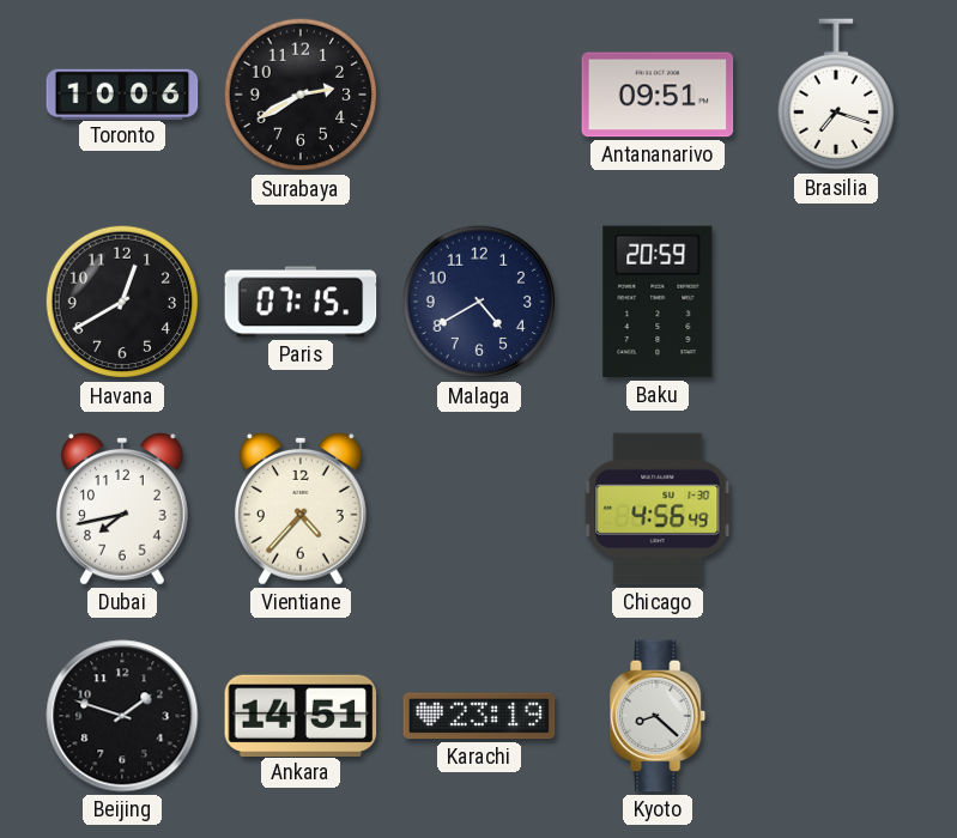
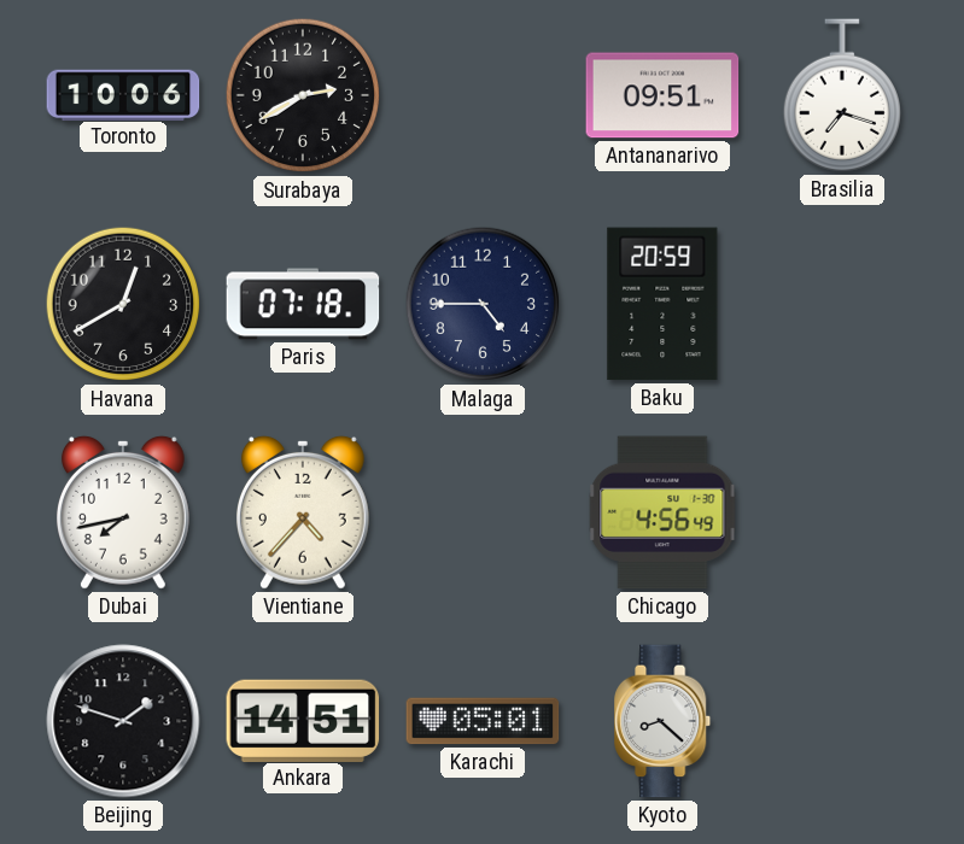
Paris: 07:15 -> 07:18
Malaga: 4:40 -> 4:45
Karachi: 23:19 -> 05:01
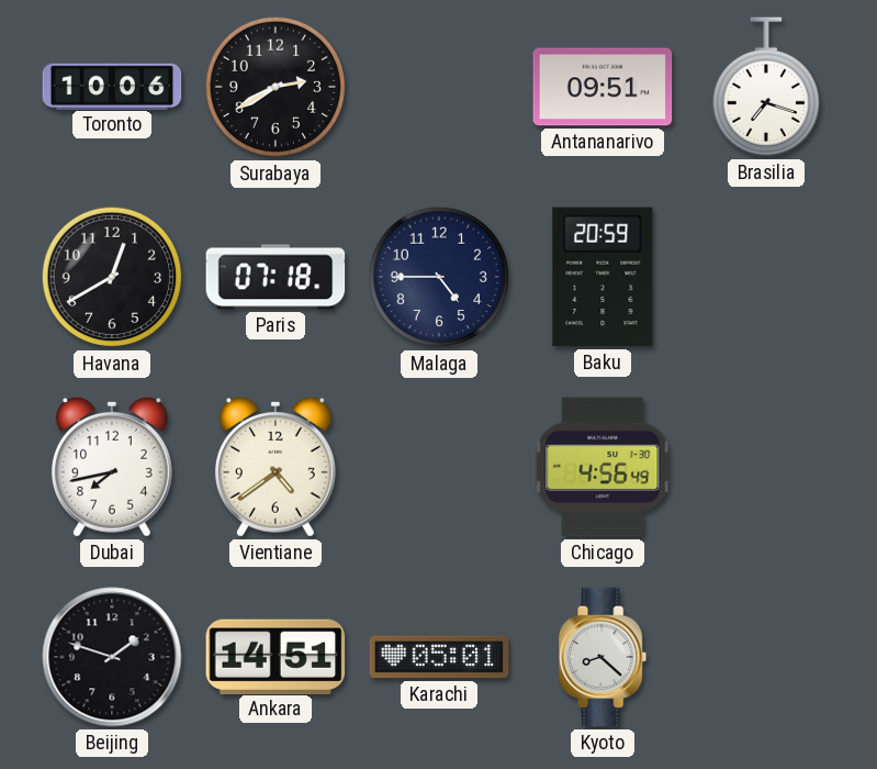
Vientiane: 4:37 -> 4:39
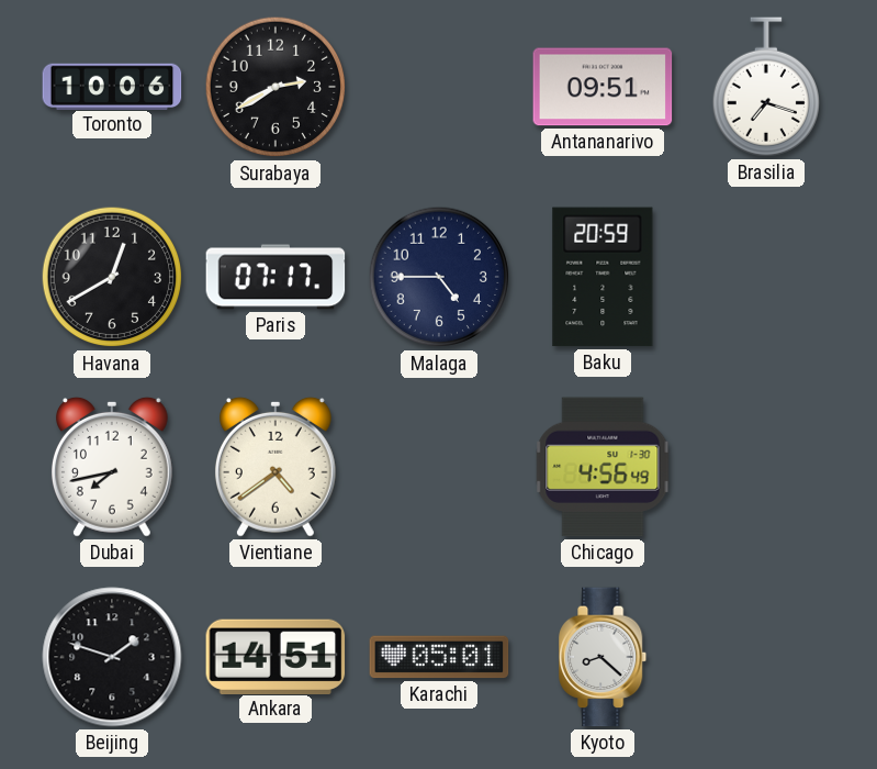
Paris: 07:18 -> 07:17
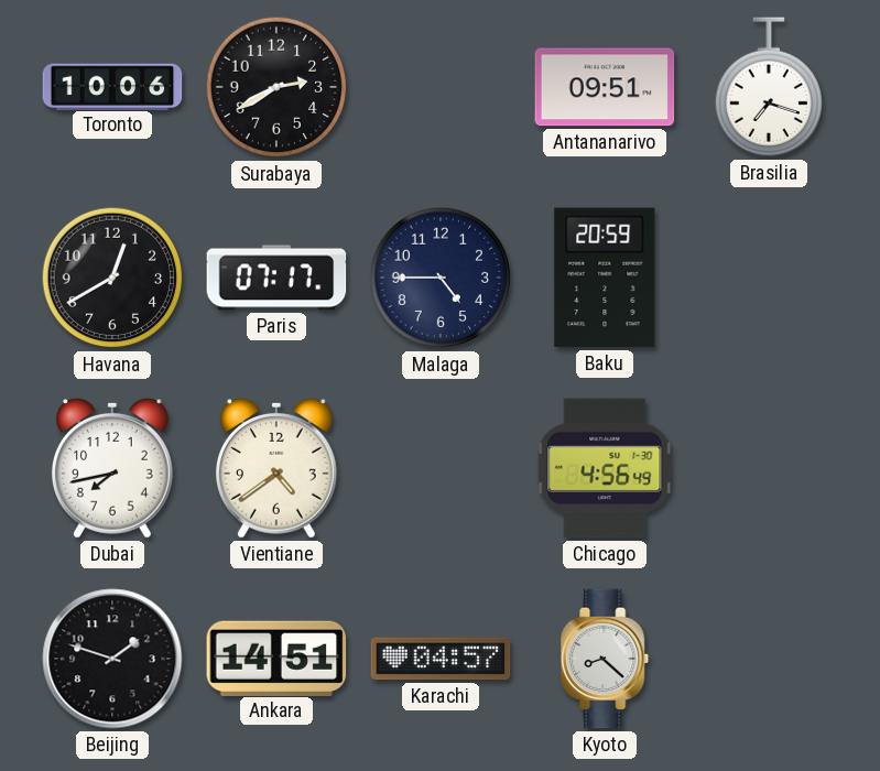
Karachi: 05:01 -> 04:57
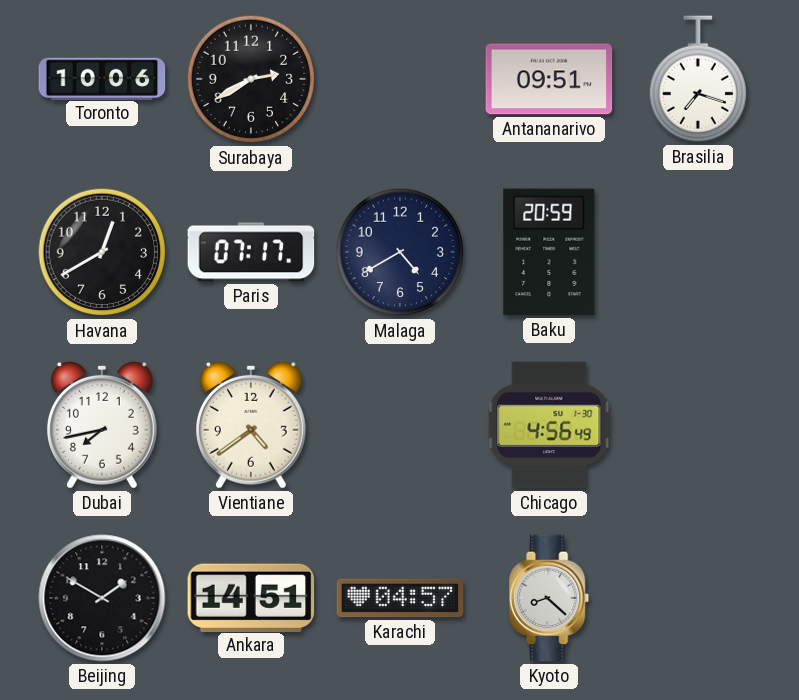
Malaga: 4:45 -> 4:40
Beijing: 1:48 -> 1:50
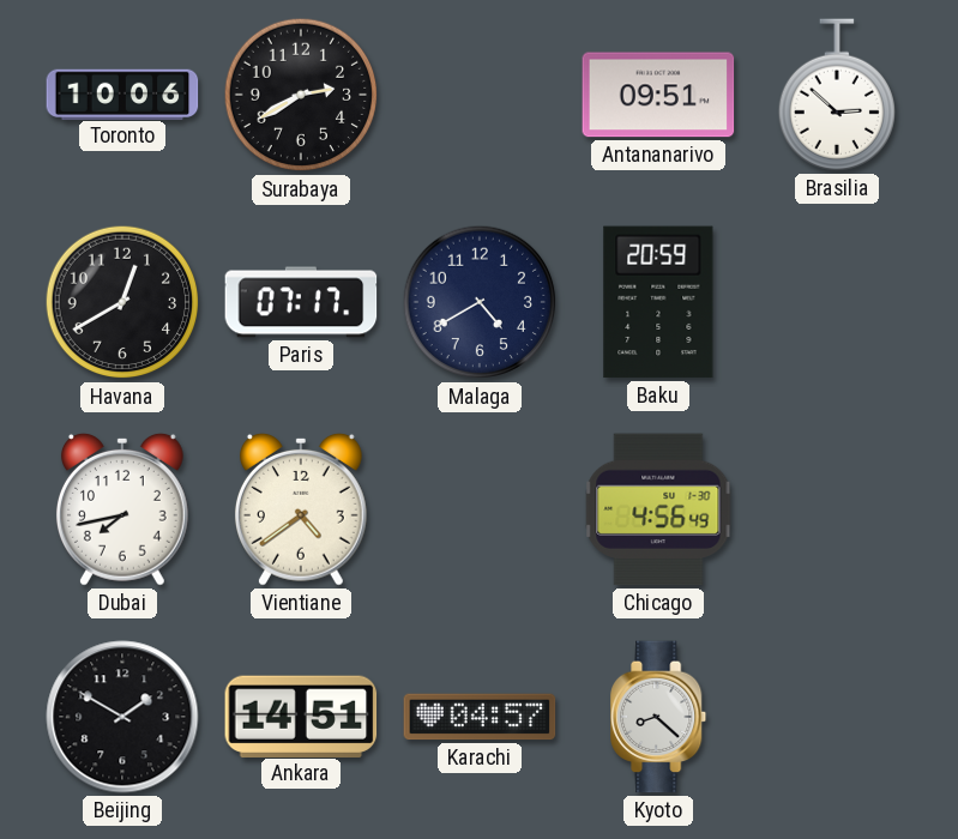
Brasilia: 7:18 -> 2:52
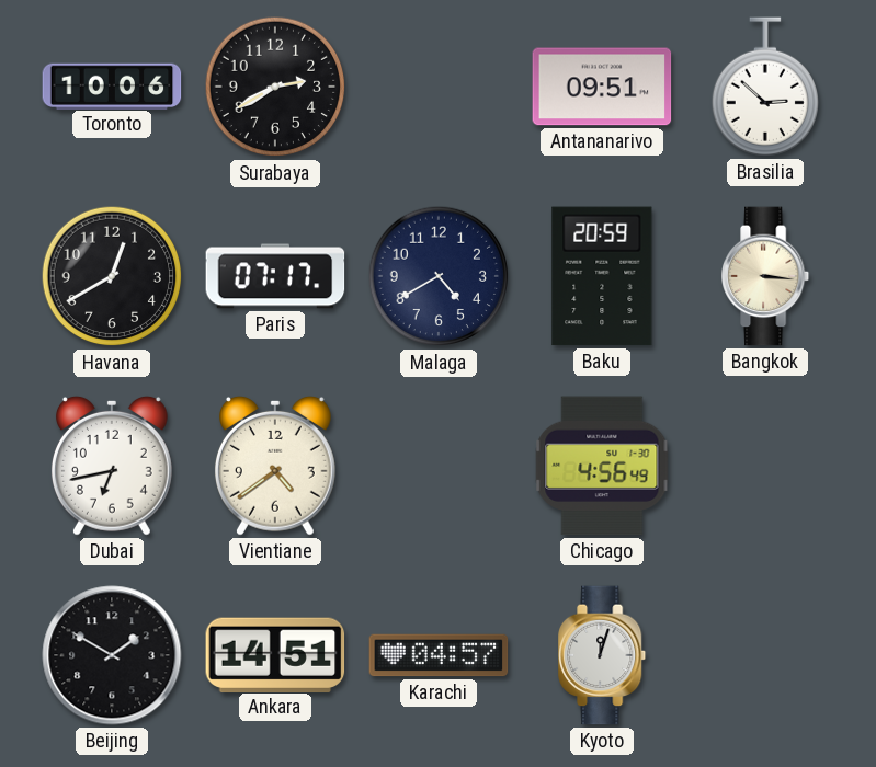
Bangkok: none -> 3:16
Dubai: 7:43 -> 6:43
Kyoto: 8:22 -> 12:03
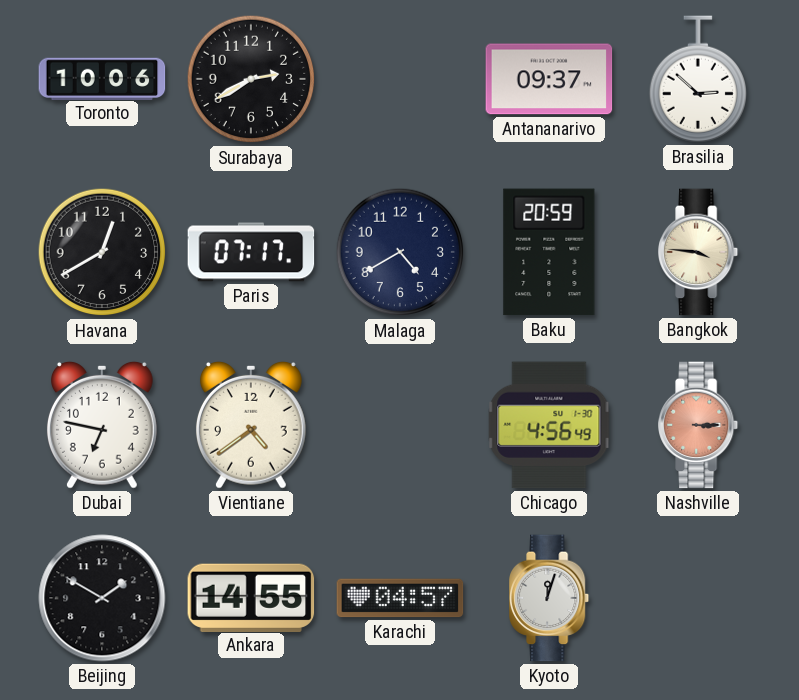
Antananarivo: 09:51 -> 09:37
Bangkok: 3:16 -> 3:46
Dubai: 6:43 -> 6:47
Nashville: none -> 3:15
Ankara: 14:51 -> 14:55
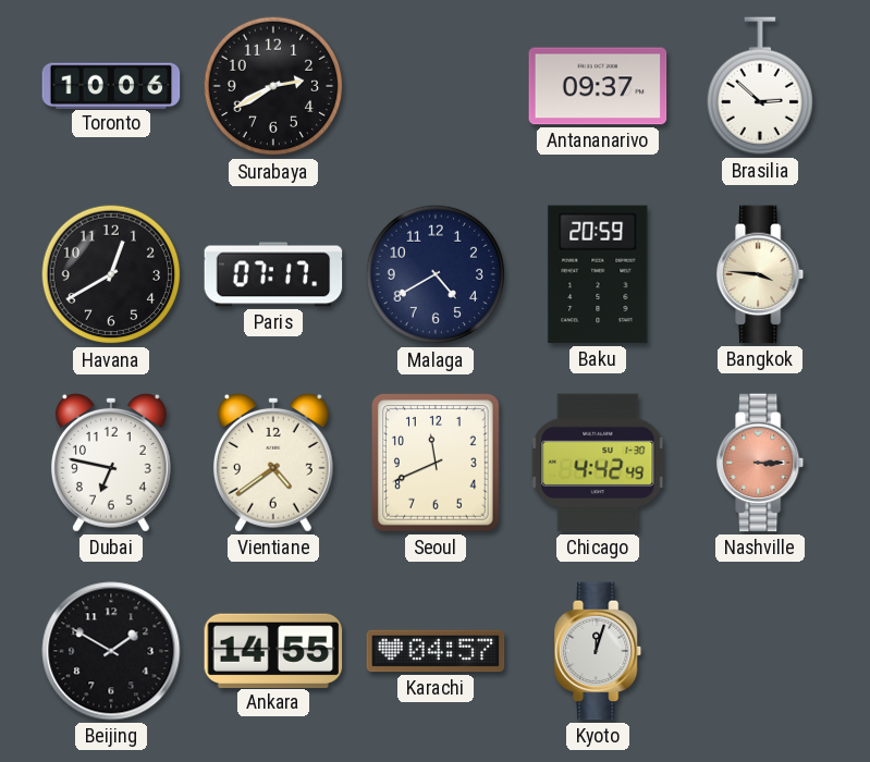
Seoul: none -> 11:41
Chicago: 4:56 -> 4:42
